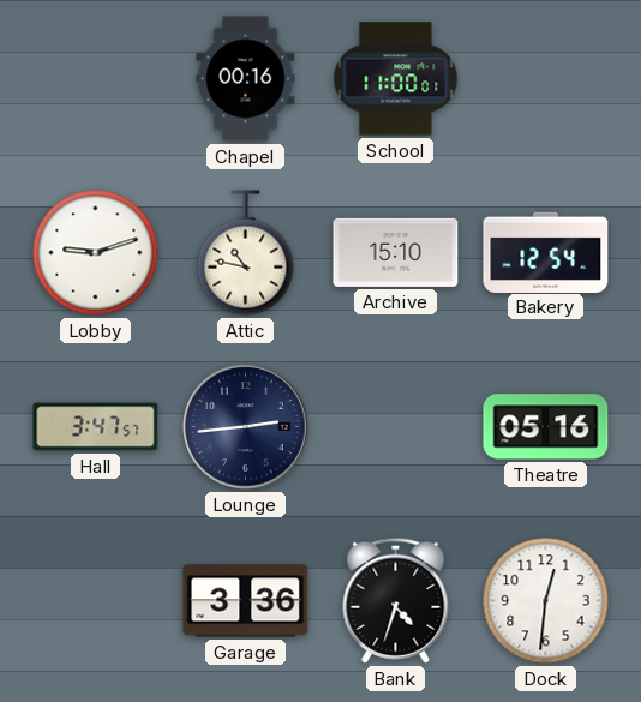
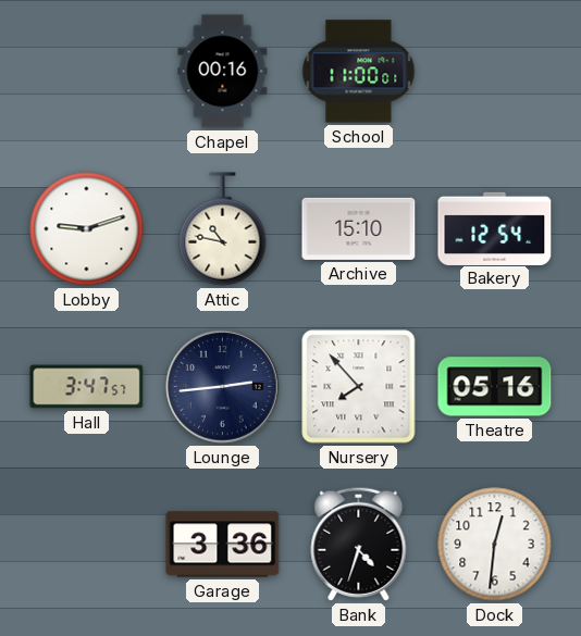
Nursery: none -> 7:53
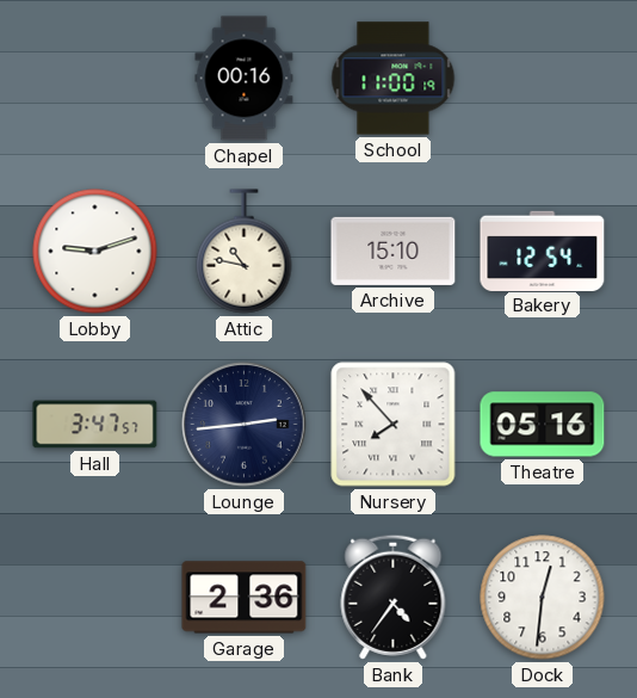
School: 11:00:01 -> 11:00:19
Garage: 3:36 -> 2:36
Bank: 4:33 -> 4:36
